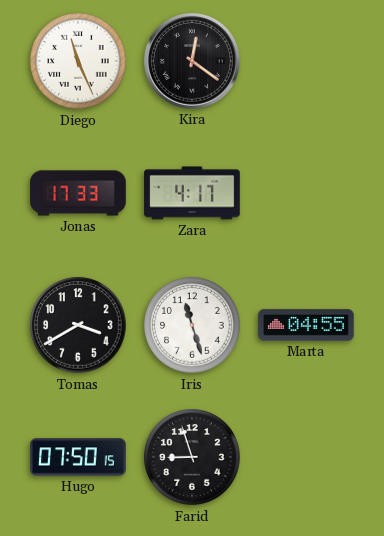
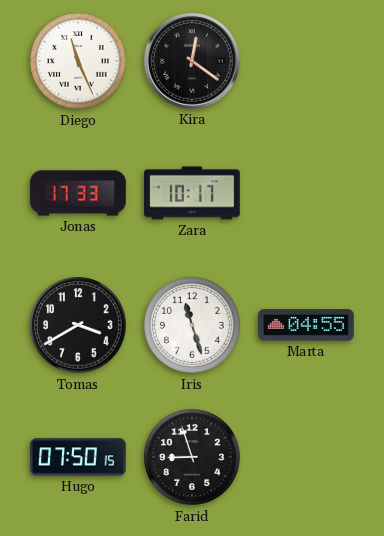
Zara: 4:17 -> 10:17
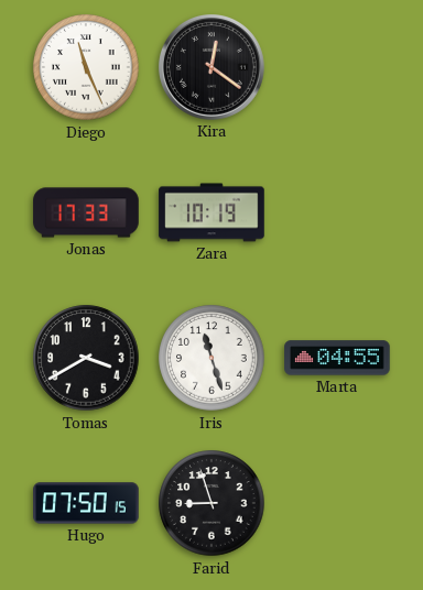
Zara: 10:17 -> 10:19
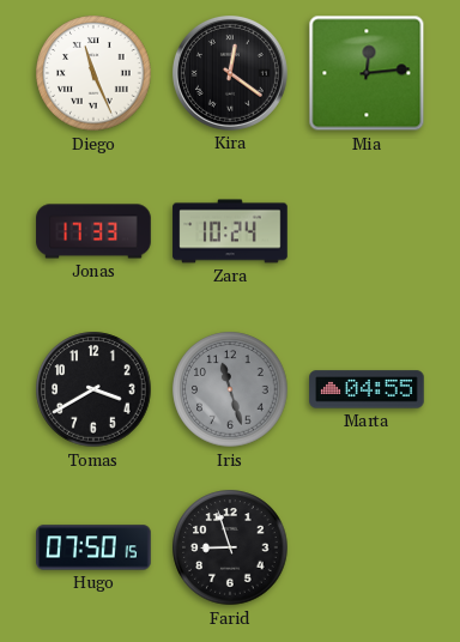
Mia: none -> 12:14
Zara: 10:19 -> 10:24
Iris dial: white -> grey
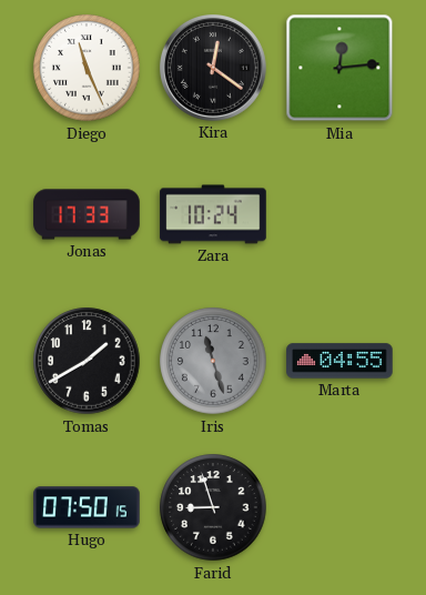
Tomas: 3:40 -> 1:40
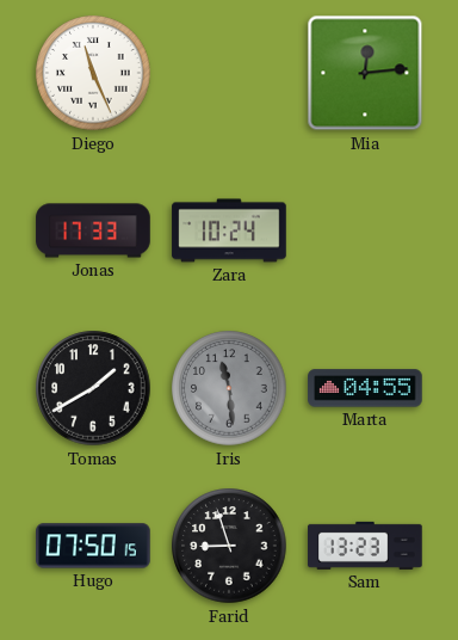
Kira: 12:21 -> none
Iris: 11:27 -> 11:29
Sam: none -> 13:23
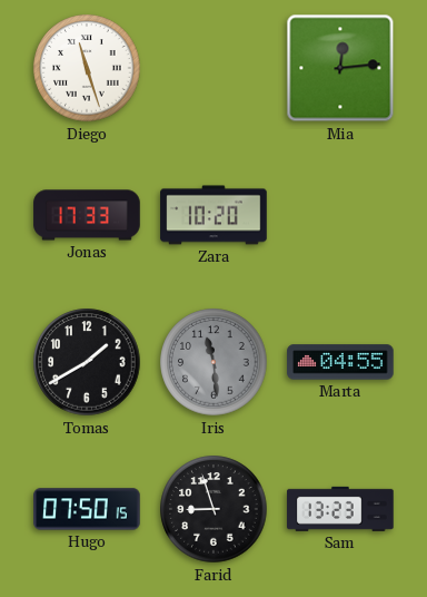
Diego: 11:26 -> 11:27
Zara: 10:24 -> 10:20
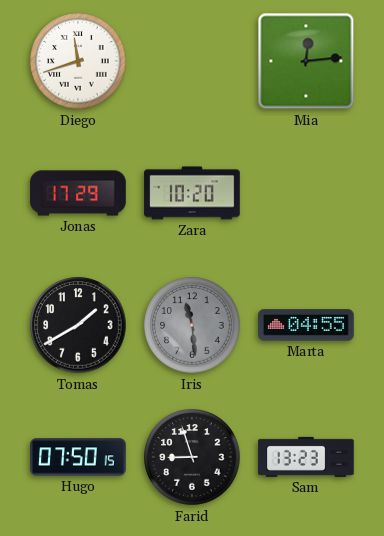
Diego: 11:27 -> 11:42
Jonas: 17:33 -> 17:29
